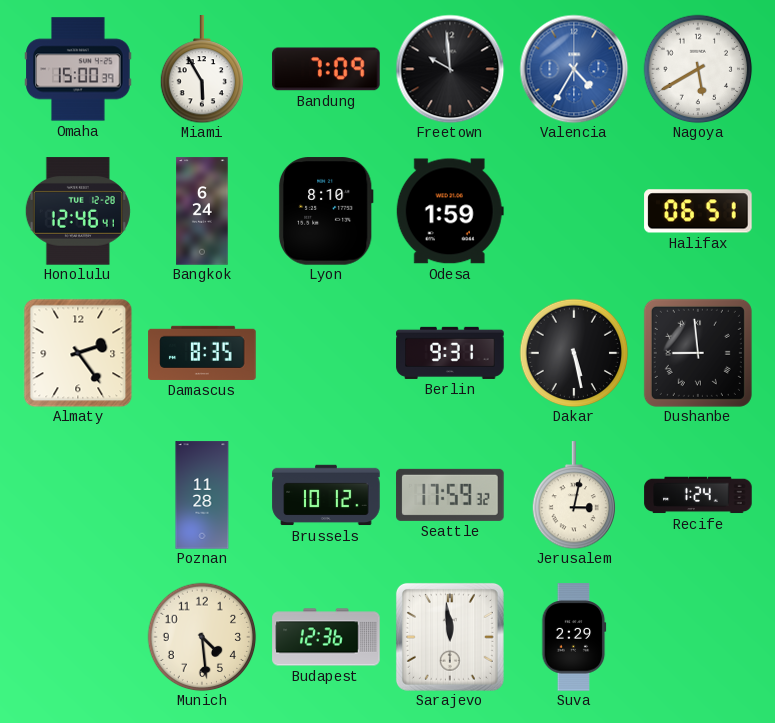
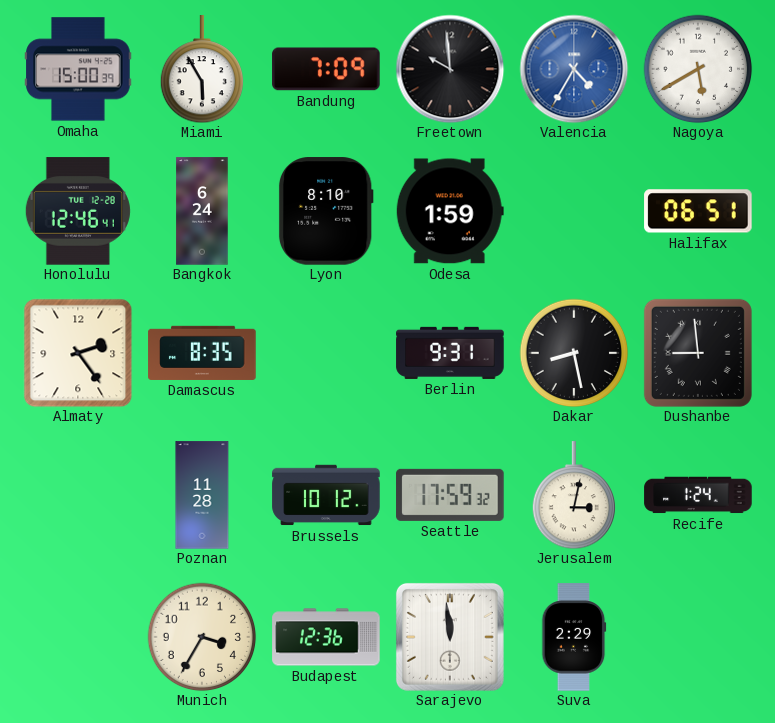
Dakar: 5:28 -> 8:28
Munich: 4:29 -> 3:35
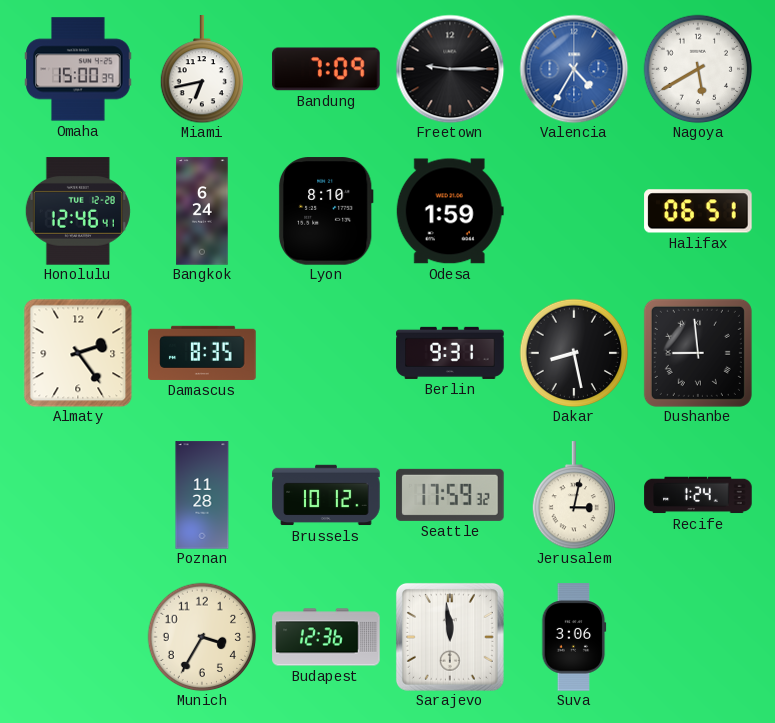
Miami: 5:55 -> 6:43
Freetown: 9:59 -> 9:15
Suva: 2:29 -> 3:06
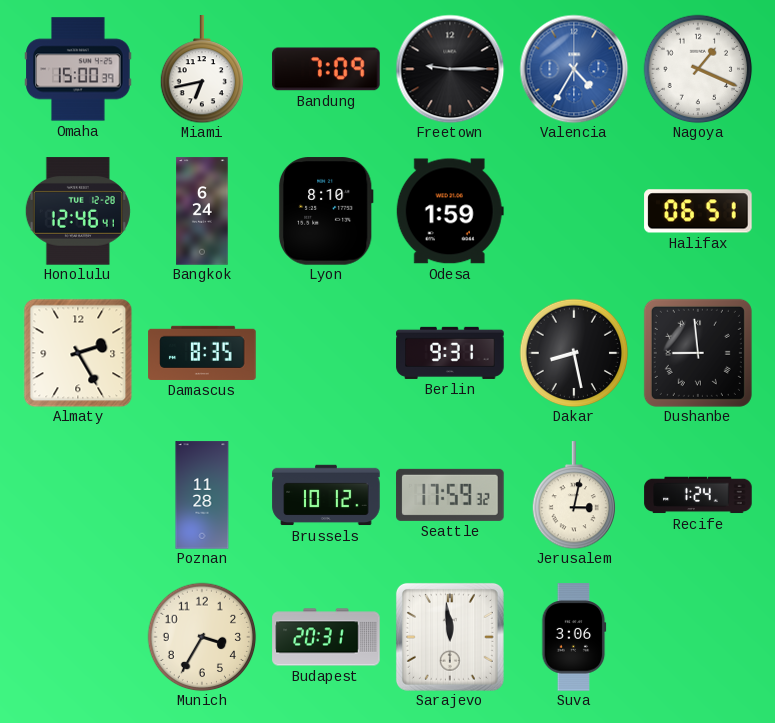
Nagoya: 5:40 -> 1:19
Almaty: 2:24 -> 2:25
Budapest: 12:36 -> 20:31
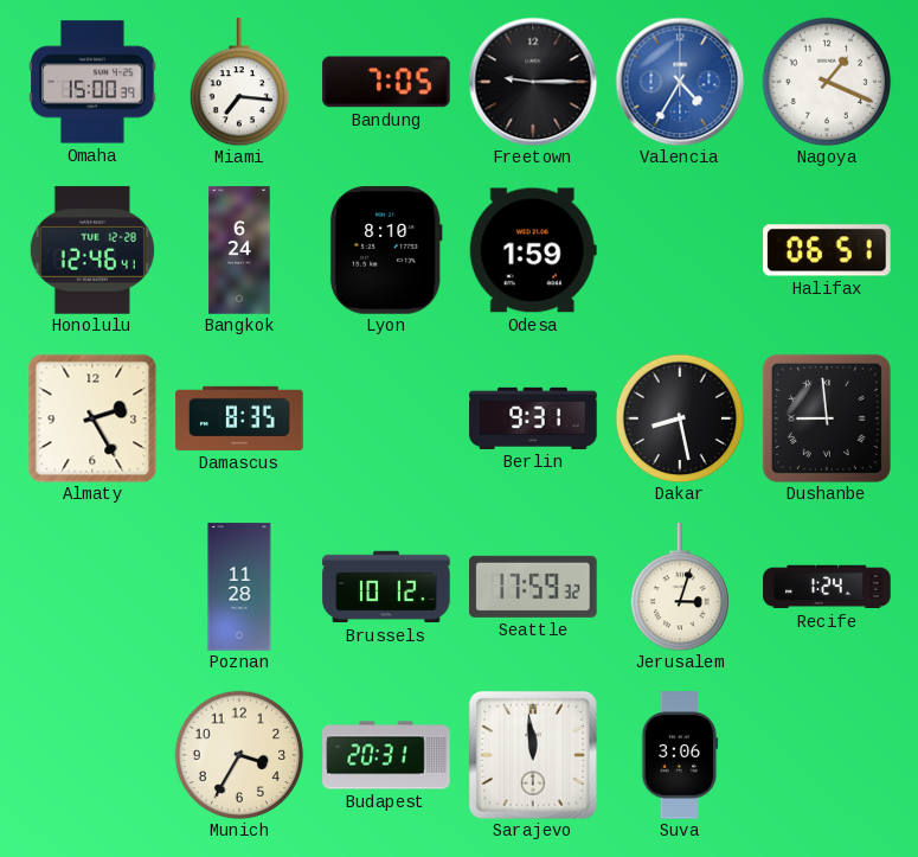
Miami: 6:43 -> 7:16
Bandung: 7:09 -> 7:05
Jerusalem: 3:02 -> 3:03
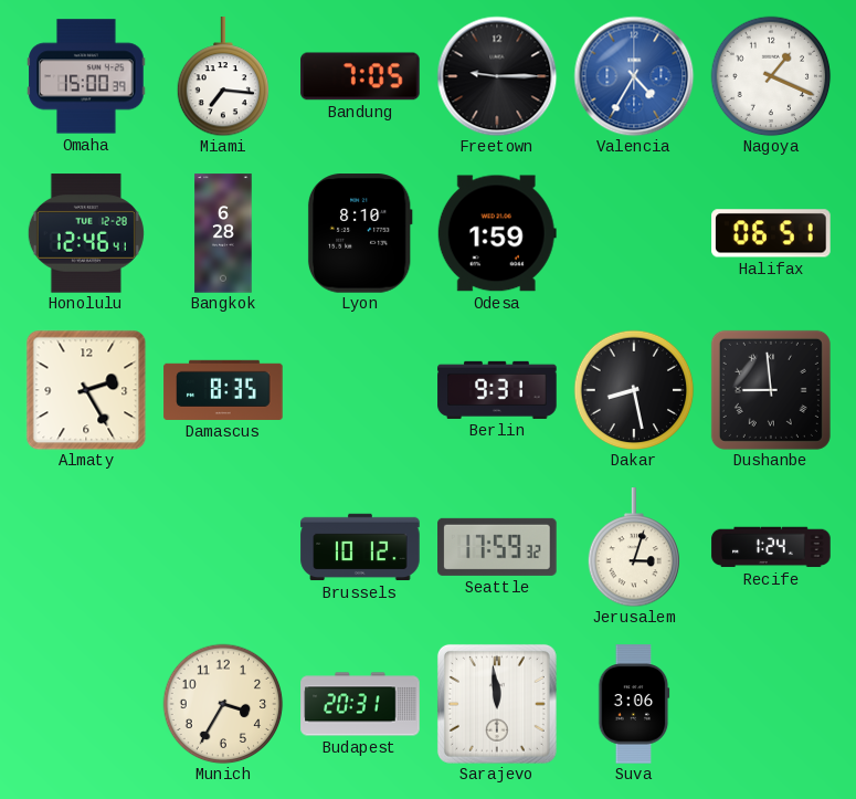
Bangkok: 6:24 -> 6:28
Poznan: 11:28 -> none
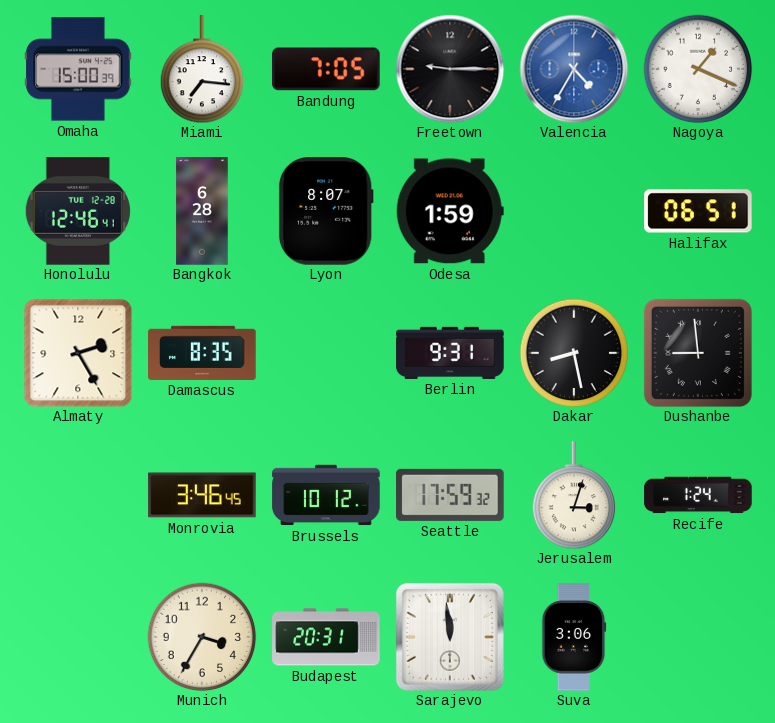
Lyon: 8:10 -> 8:07
Monrovia: none -> 3:46
